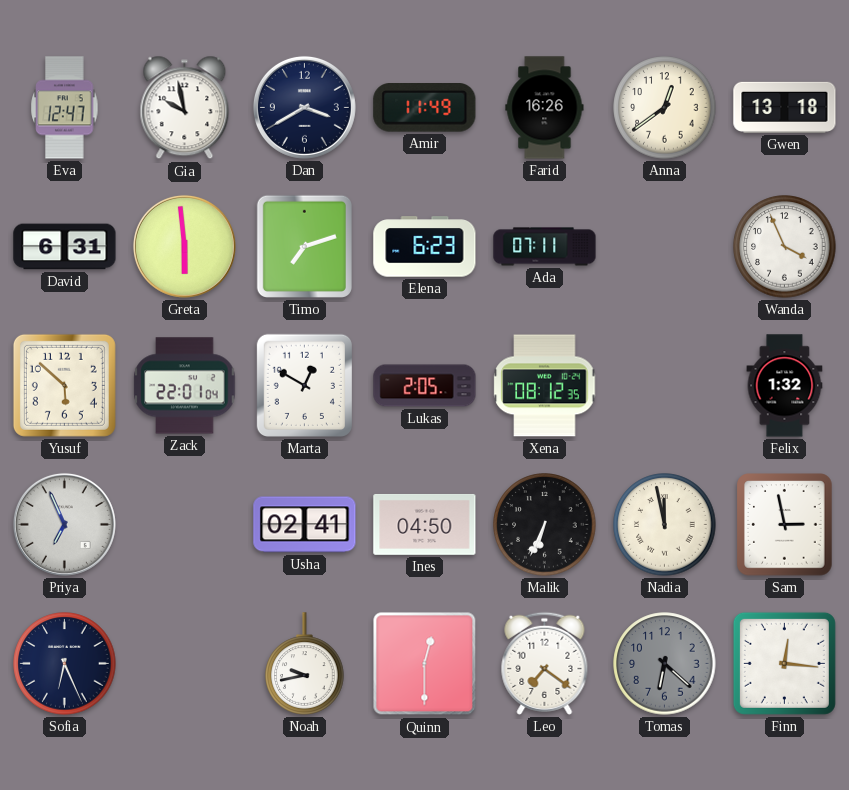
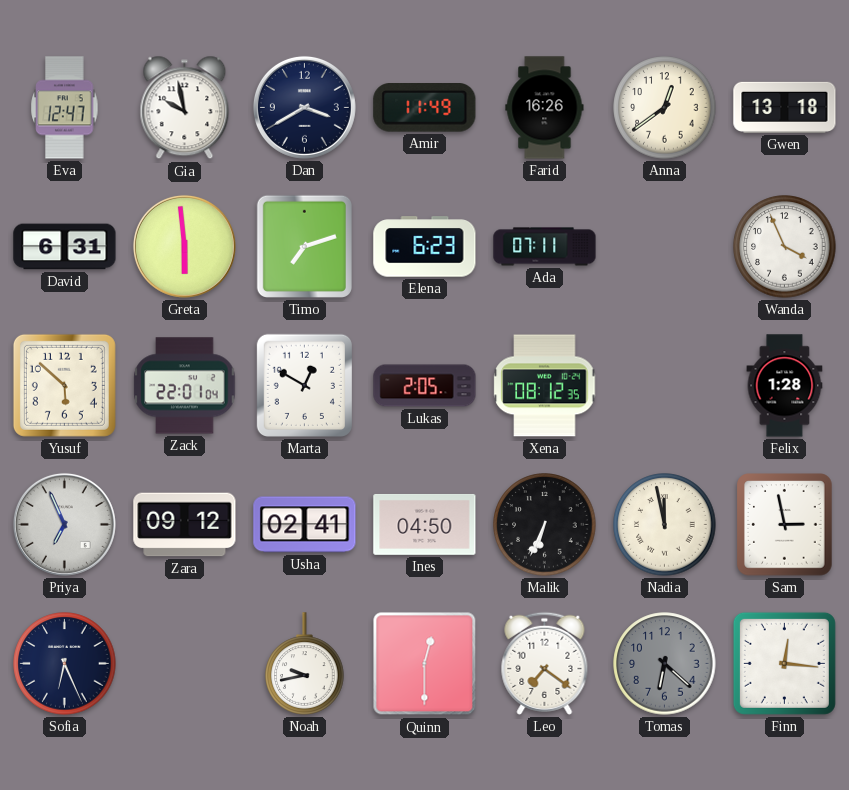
Felix: 1:32 -> 1:28
Zara: none -> 09:12
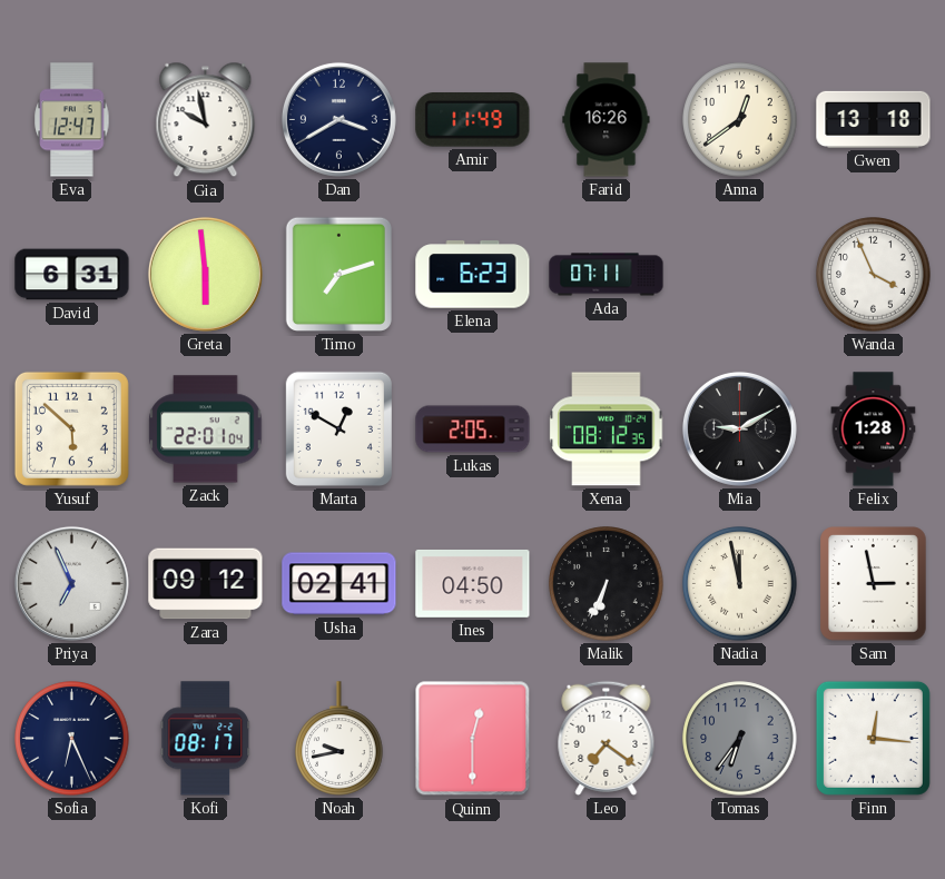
Mia: none -> 9:10
Kofi: none -> 08:17
Tomas: 6:22 -> 6:36
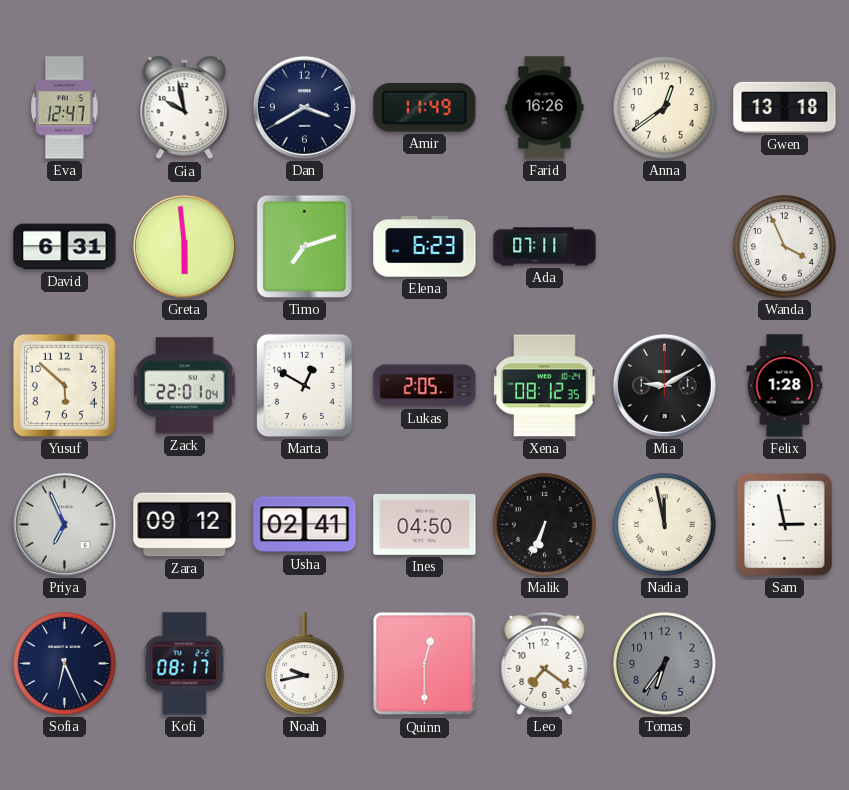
Finn: 12:16 -> none
